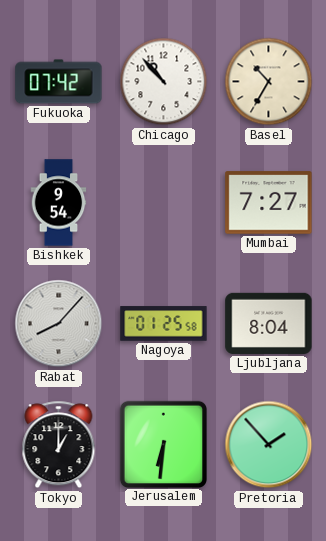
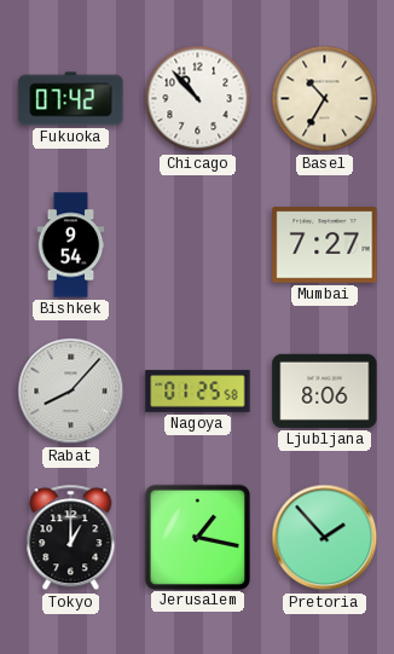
Ljubljana: 8:04 -> 8:06
Jerusalem: 6:31 -> 1:17
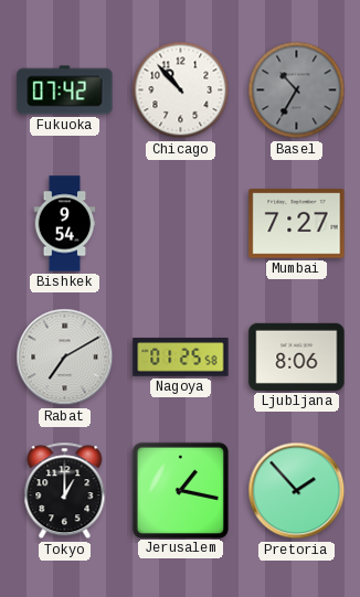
Basel dial: cream -> grey
Rabat: 8:07 -> 7:10
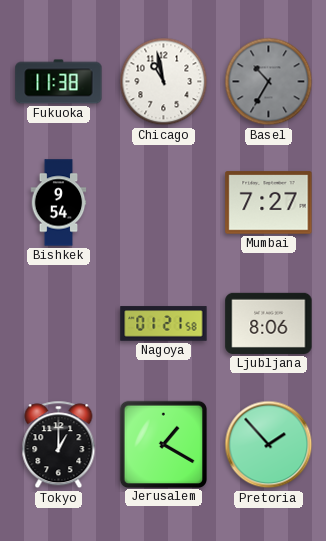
Fukuoka: 07:42 -> 11:38
Chicago: 10:53 -> 10:58
Rabat: 7:10 -> none
Nagoya: 01:25 -> 01:21
Jerusalem: 1:17 -> 1:20
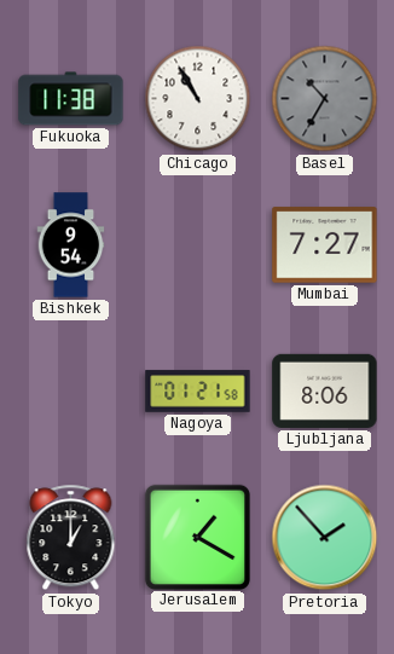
Chicago: 10:58 -> 10:55
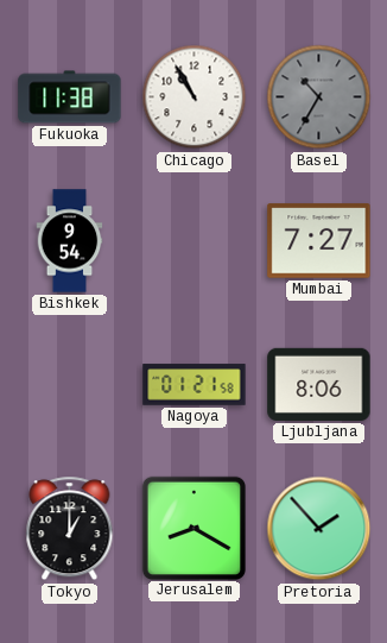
Jerusalem: 1:20 -> 8:20
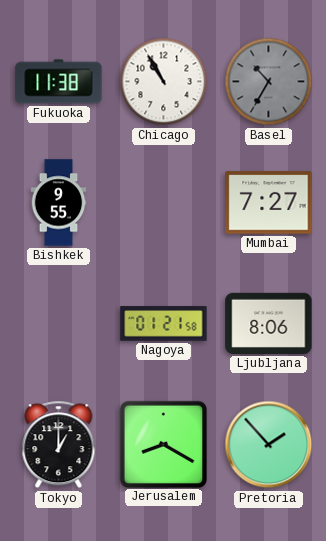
Bishkek: 9:54 -> 9:55
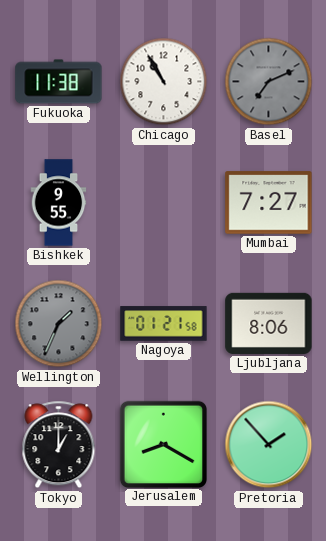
Basel: 10:35 -> 7:11
Wellington: none -> 1:34
